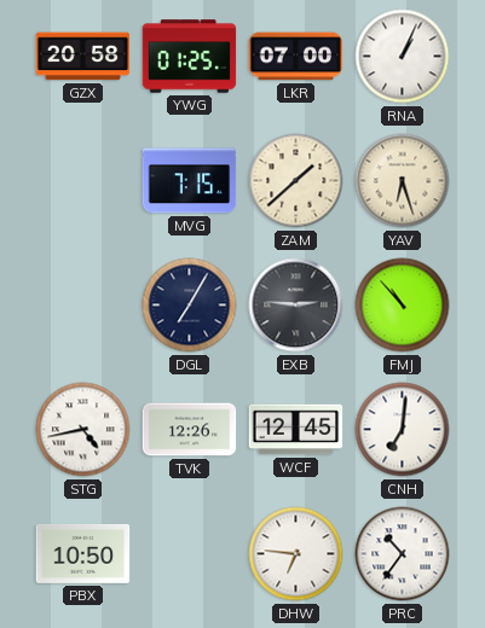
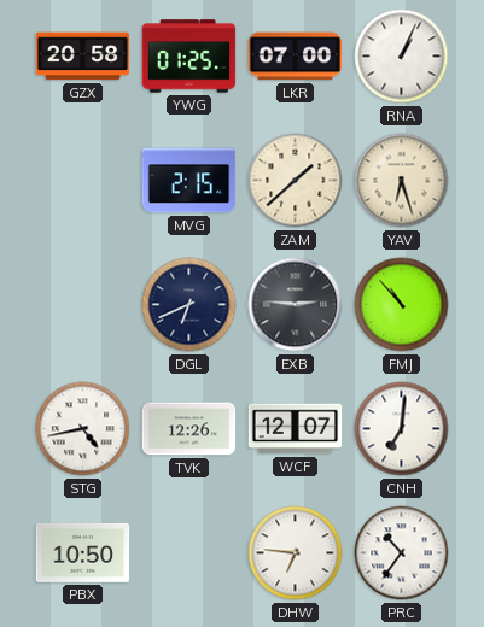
MVG: 7:15 -> 2:15
DGL: 7:05 -> 6:41
WCF: 12:45 -> 12:07
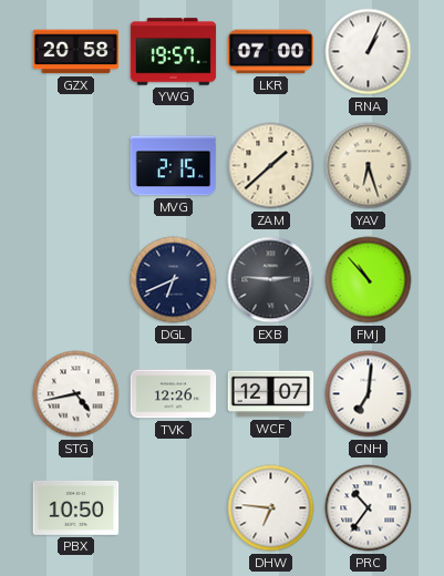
YWG: 01:25 -> 19:57
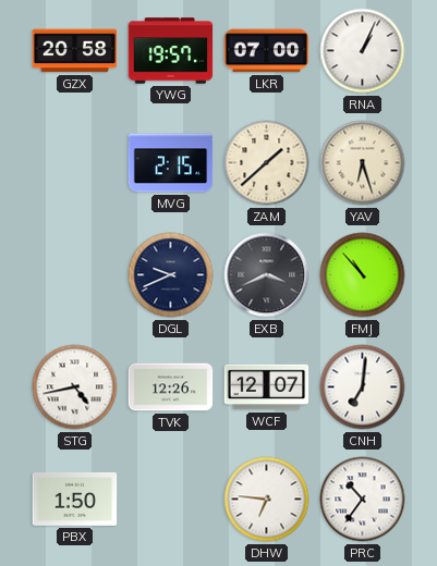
DGL: 6:41 -> 9:41
EXB: 2:46 -> 3:41
PBX: 10:50 -> 1:50
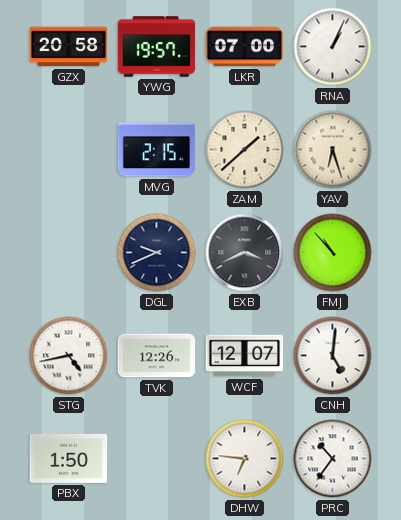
CNH: 7:01 -> 5:01
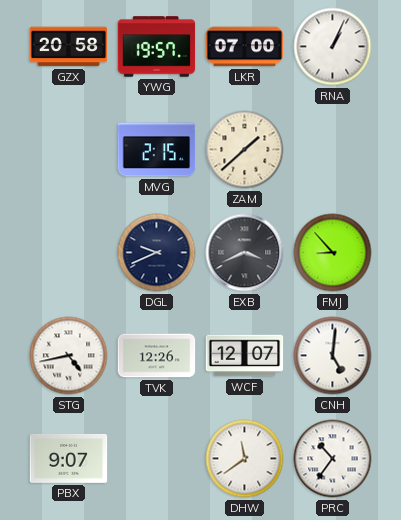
YAV: 6:27 -> none
FMJ: 10:53 -> 8:53
PBX: 1:50 -> 9:07
DHW: 6:46 -> 11:39
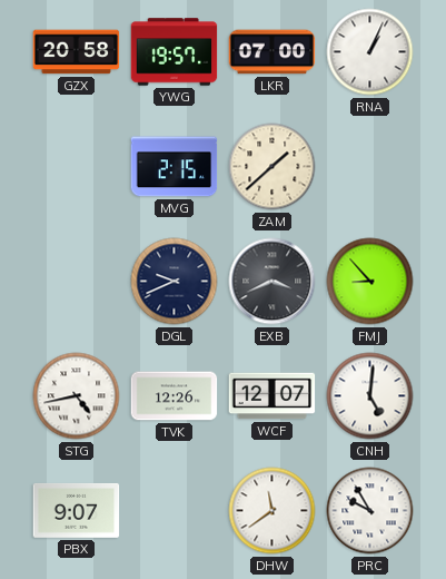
PRC: 10:36 -> 9:55
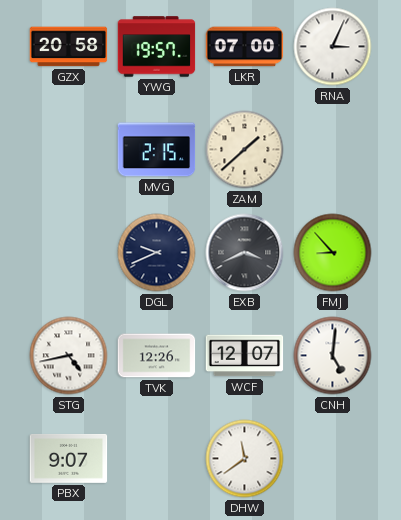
RNA: 1:04 -> 3:04
PRC: 9:55 -> none
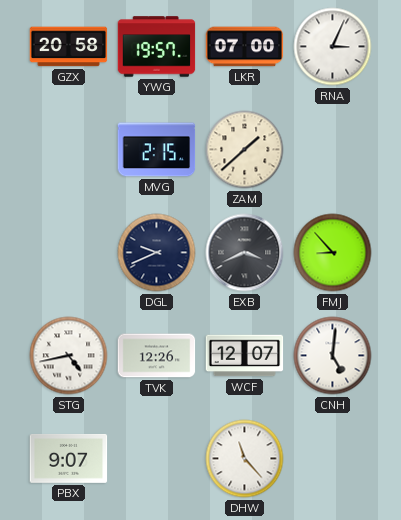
DHW: 11:39 -> 11:23
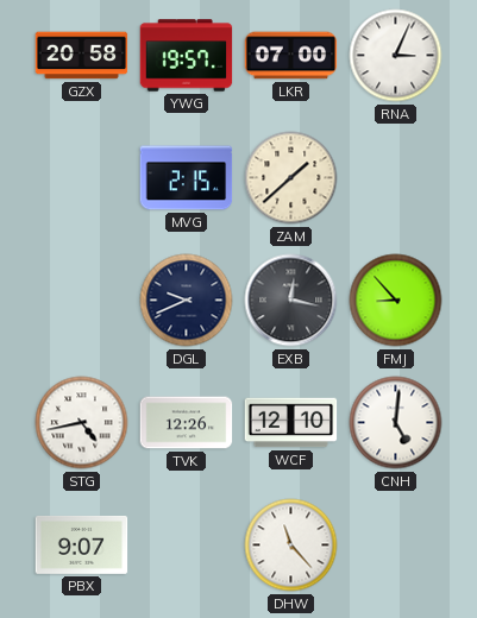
EXB: 3:41 -> 12:17
WCF: 12:07 -> 12:10
